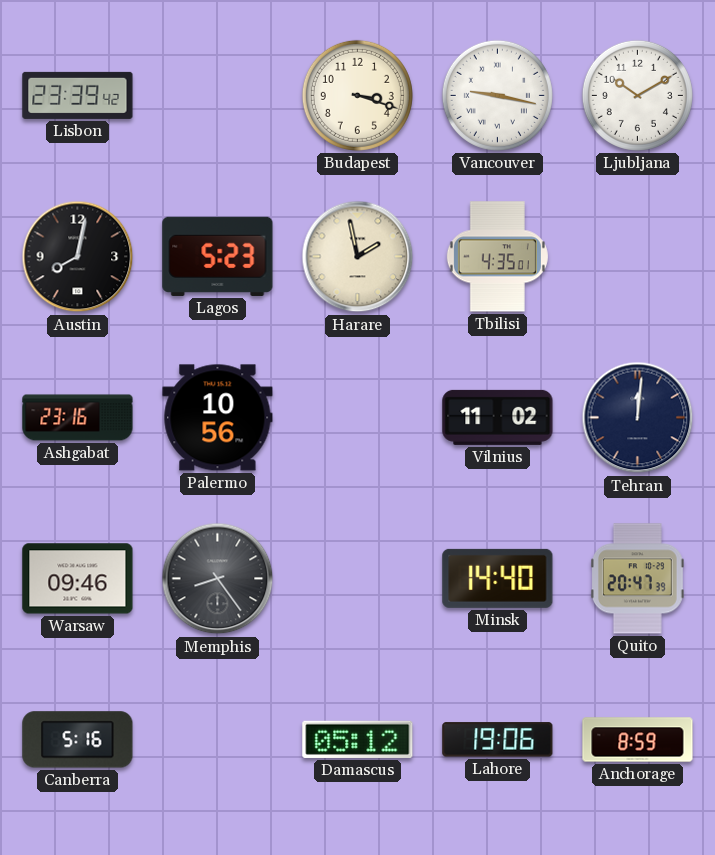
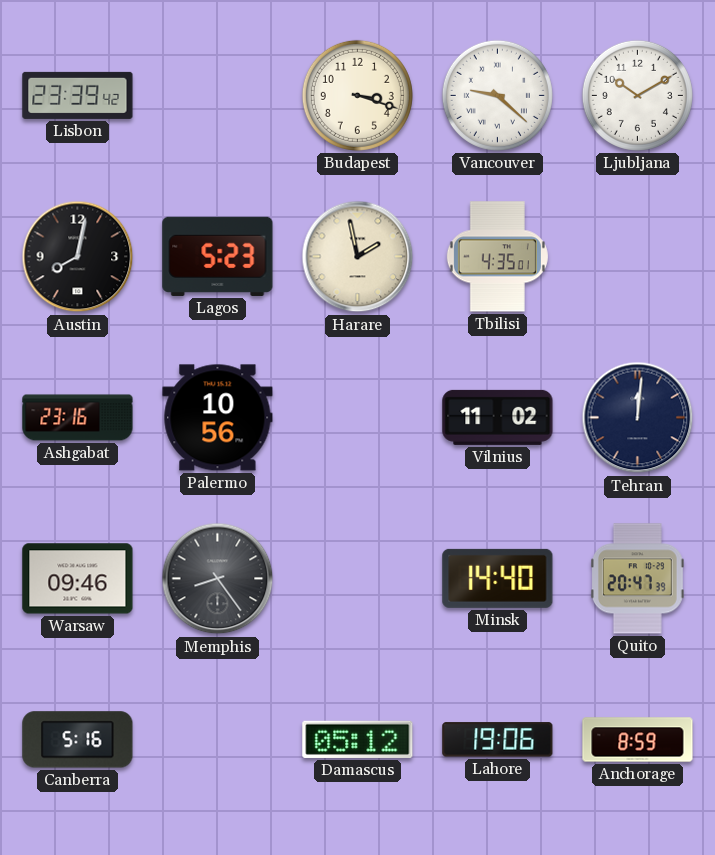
Vancouver: 9:17 -> 9:22
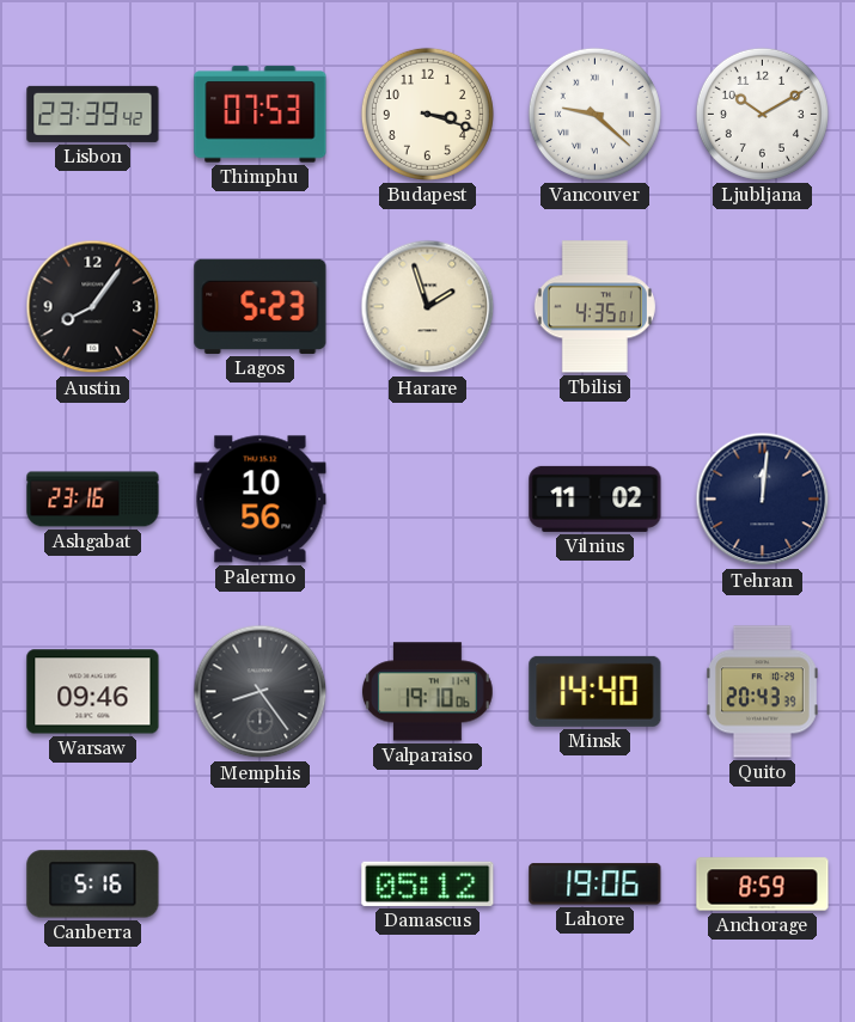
Thimphu: none -> 07:53
Austin: 8:02 -> 8:06
Harare: 1:58 -> 1:57
Valparaiso: none -> 19:10
Quito: 20:47 -> 20:43
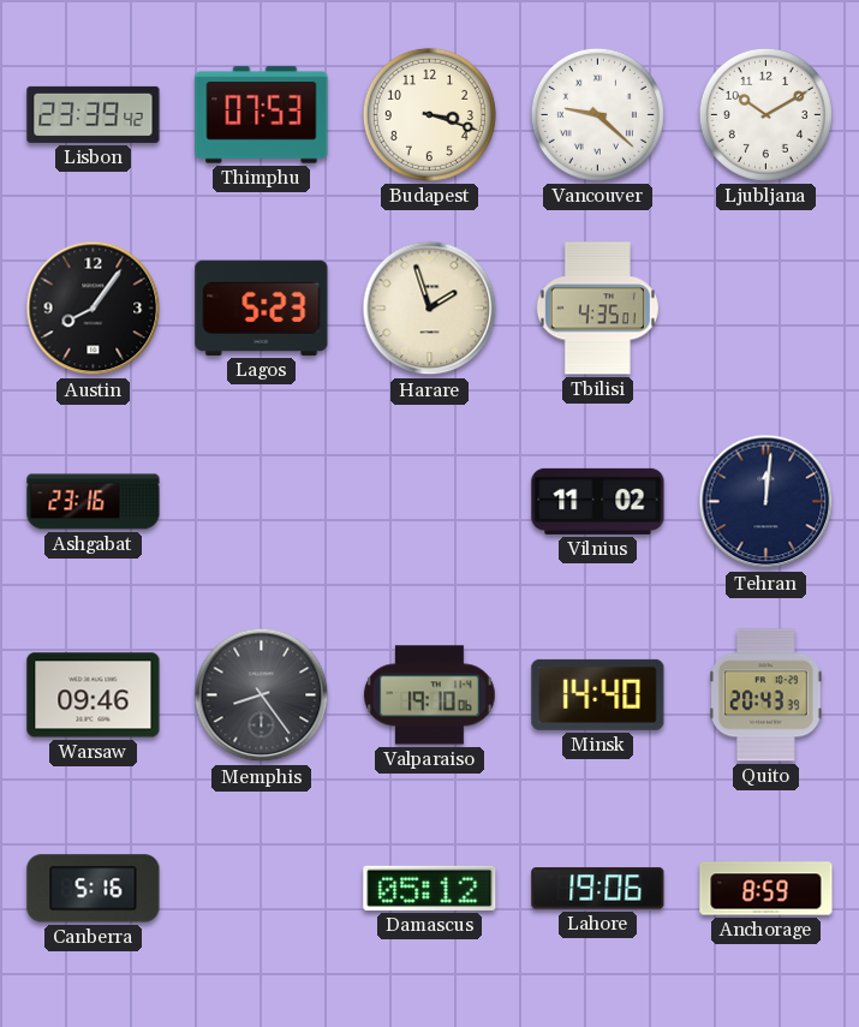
Palermo: 10:56 -> none
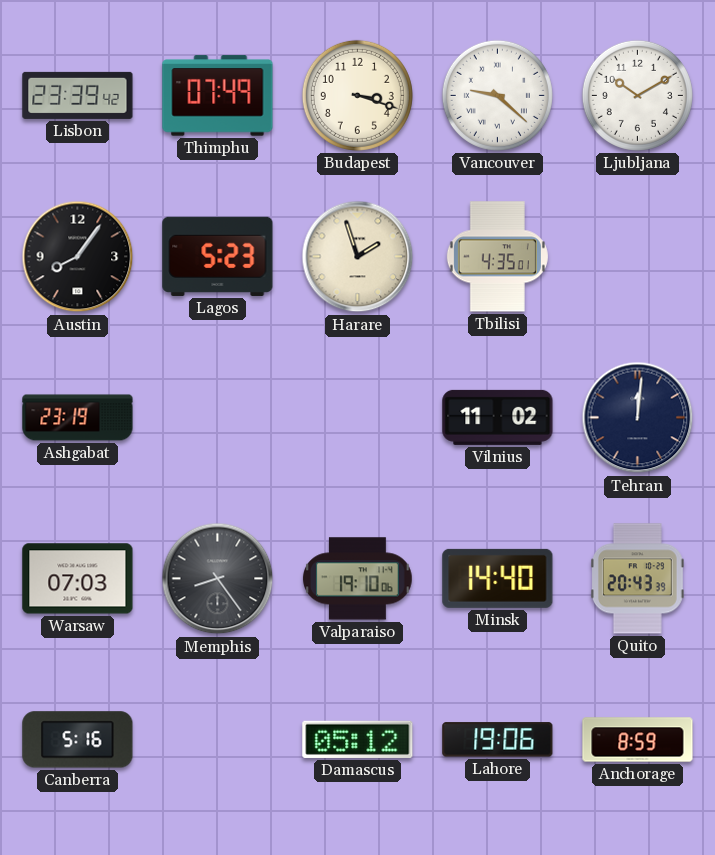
Thimphu: 07:53 -> 07:49
Ashgabat: 23:16 -> 23:19
Warsaw: 09:46 -> 07:03
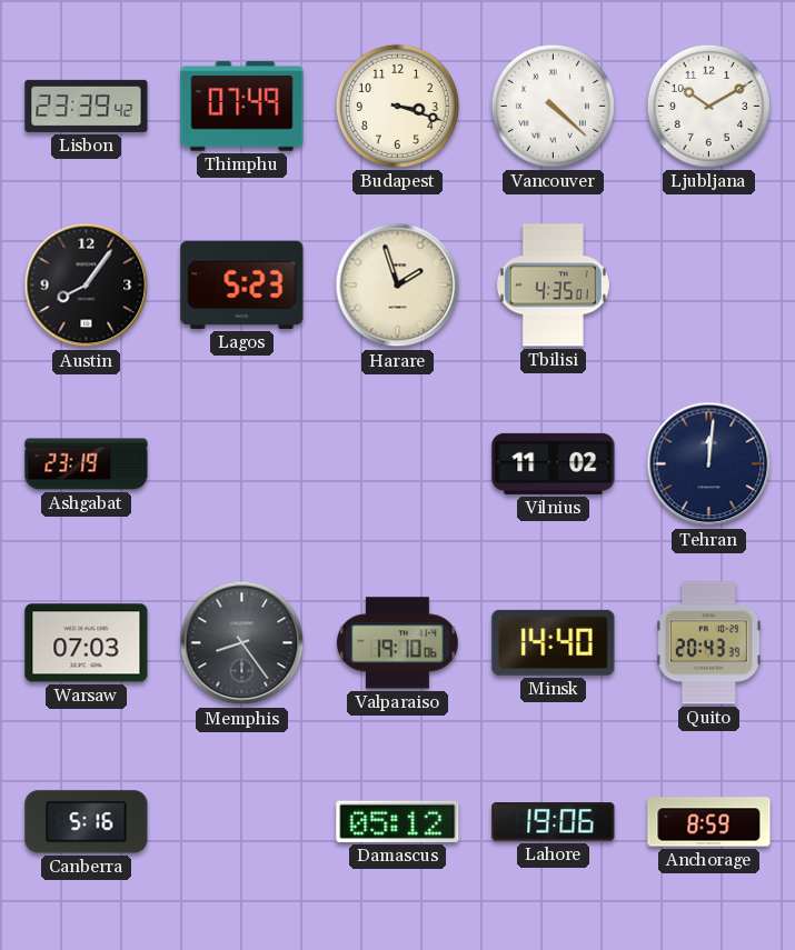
Vancouver: 9:22 -> 4:22
